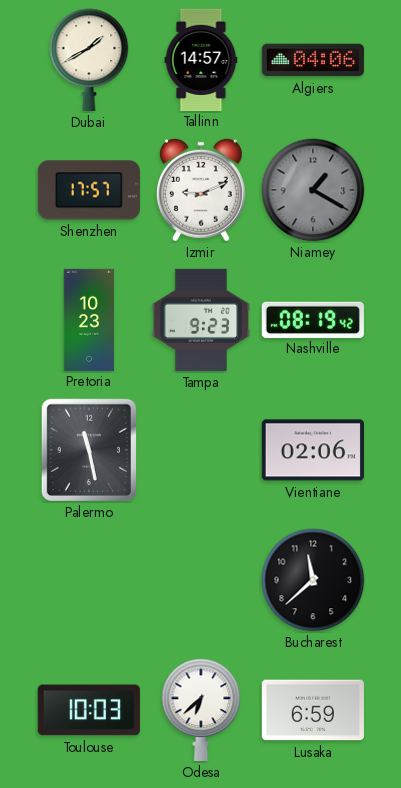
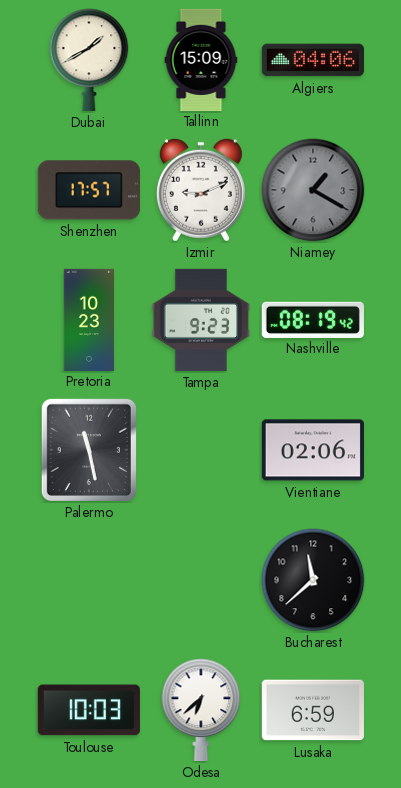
Tallinn: 14:57 -> 15:09
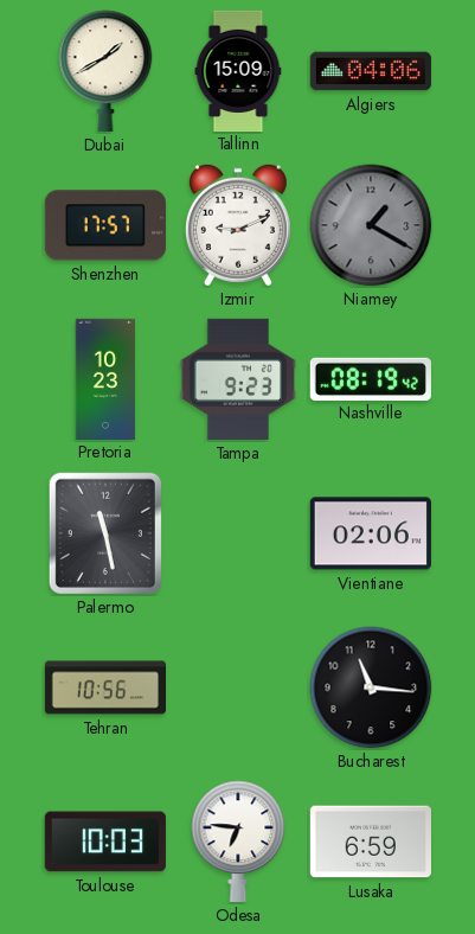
Tehran: none -> 10:56
Bucharest: 11:38 -> 11:16
Odesa: 6:38 -> 6:46
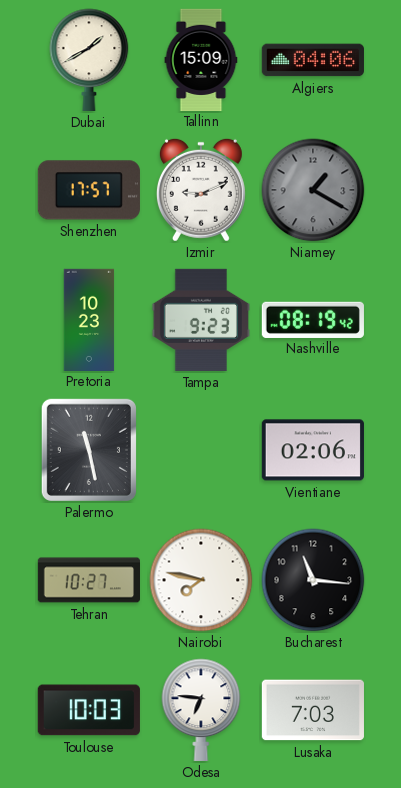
Tehran: 10:56 -> 10:27
Nairobi: none -> 7:47
Lusaka: 6:59 -> 7:03
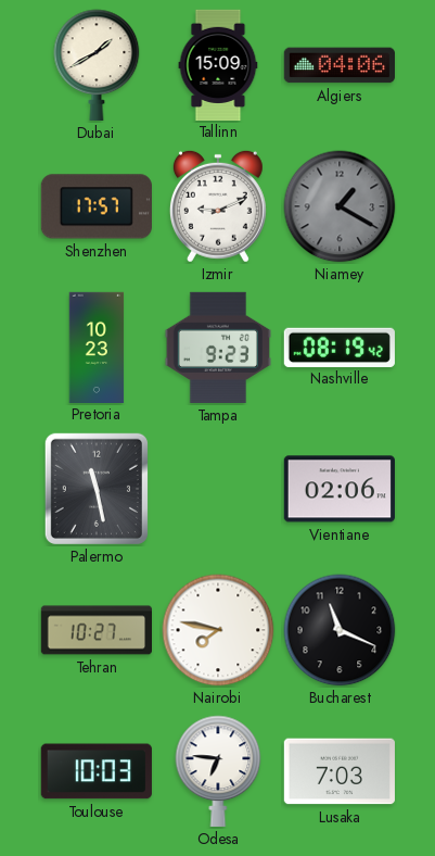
Bucharest: 11:16 -> 11:19
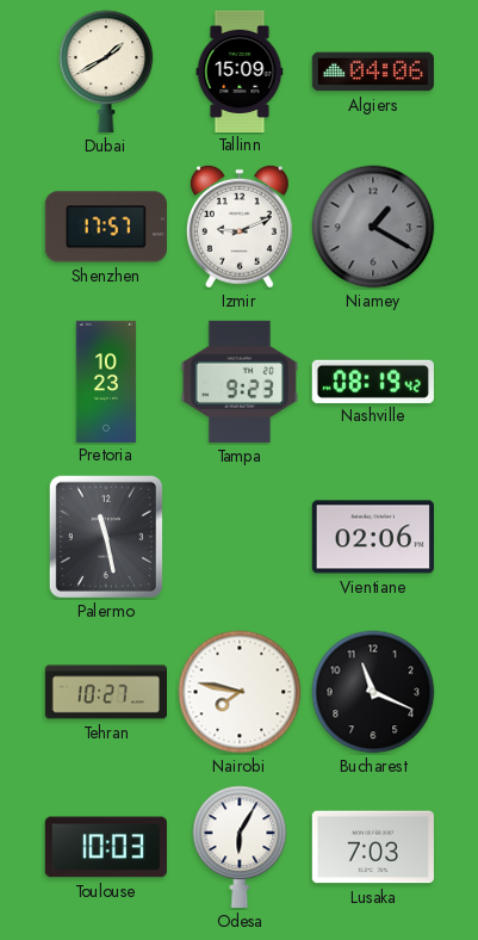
Odesa: 6:46 -> 6:05
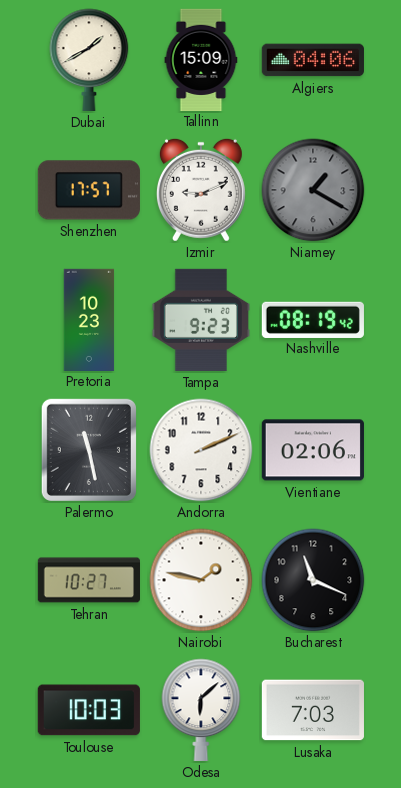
Andorra: none -> 2:11
Nairobi: 7:47 -> 1:47
Odesa: 6:05 -> 6:08
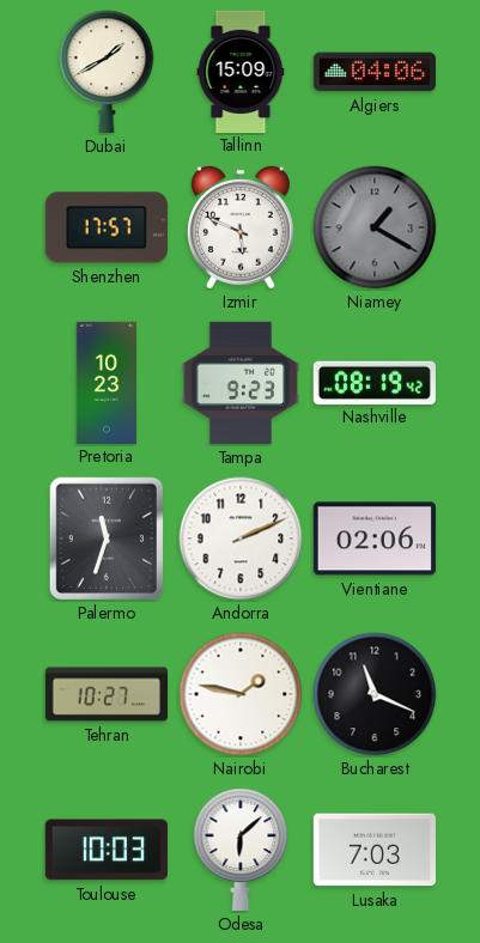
Izmir: 9:11 -> 5:49
Palermo: 11:28 -> 11:33
